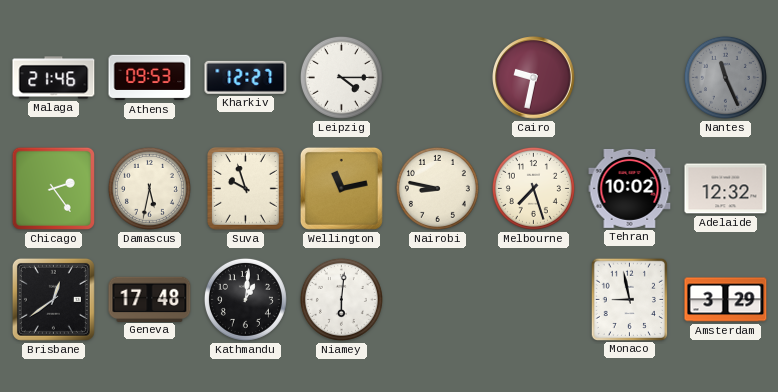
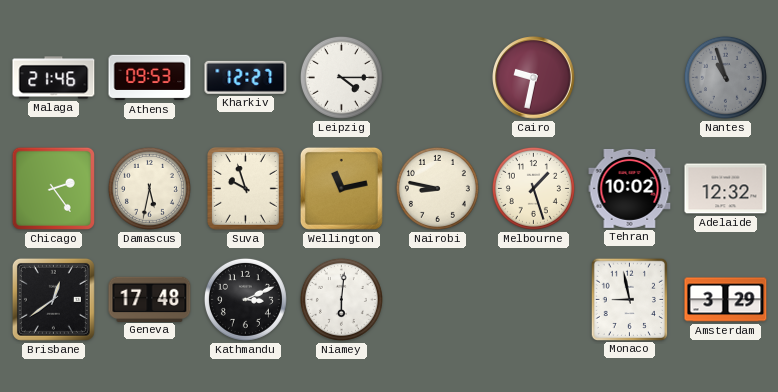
Nantes: 11:26 -> 10:57
Melbourne: 7:27 -> 1:27
Kathmandu: 1:01 -> 3:11
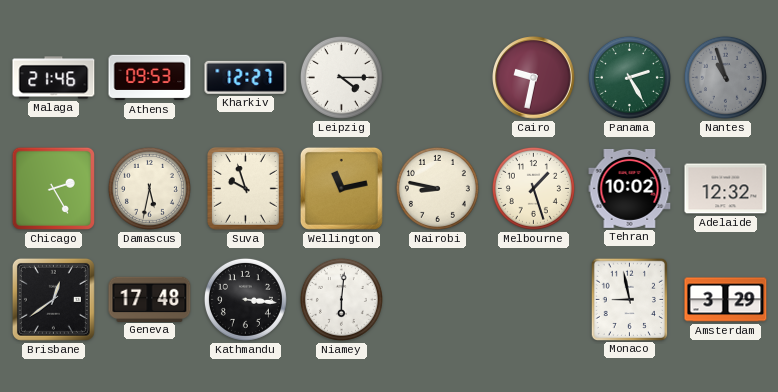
Panama: none -> 2:25
Chicago: 2:24 -> 2:25
Kathmandu: 3:11 -> 3:16
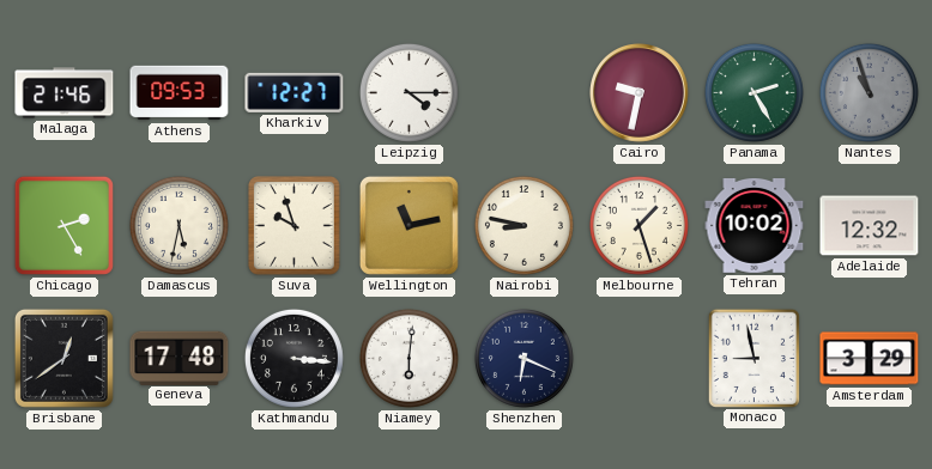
Shenzhen: none -> 6:19
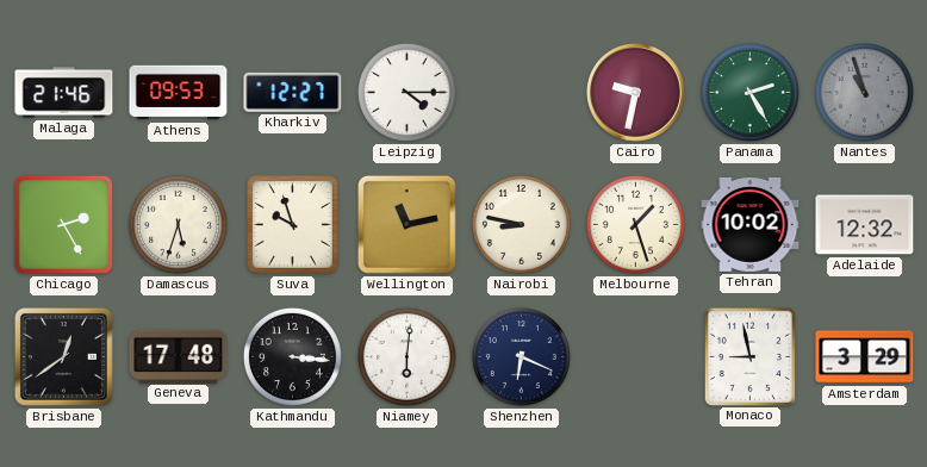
Damascus: 5:32 -> 5:33
